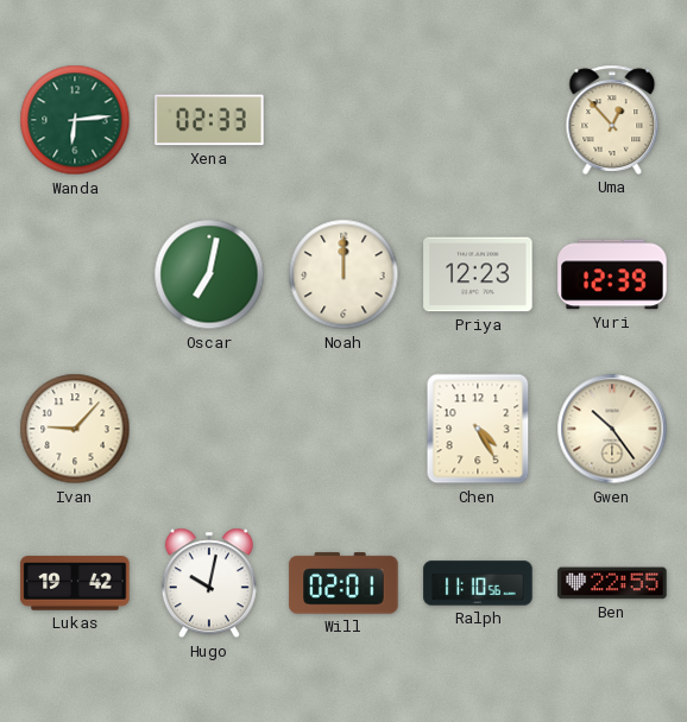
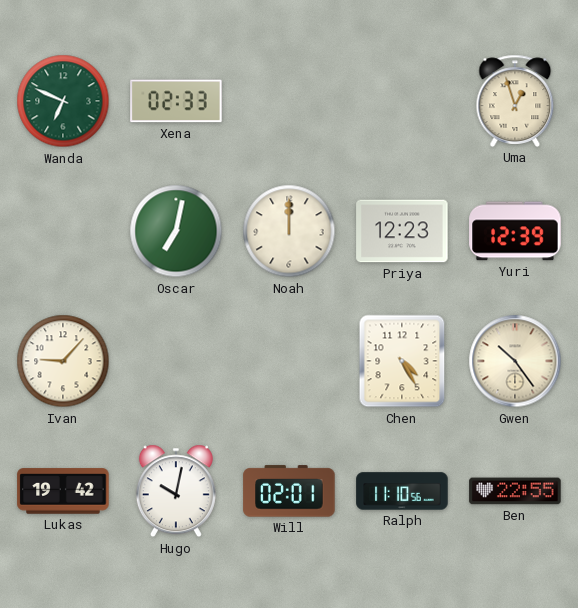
Wanda: 6:14 -> 6:49
Uma: 12:53 -> 12:57
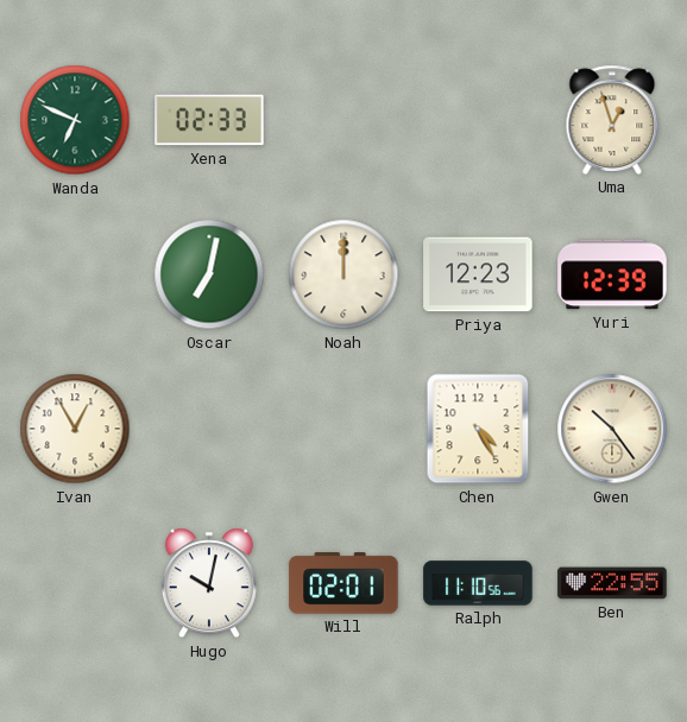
Ivan: 9:07 -> 12:55
Lukas: 19:42 -> none
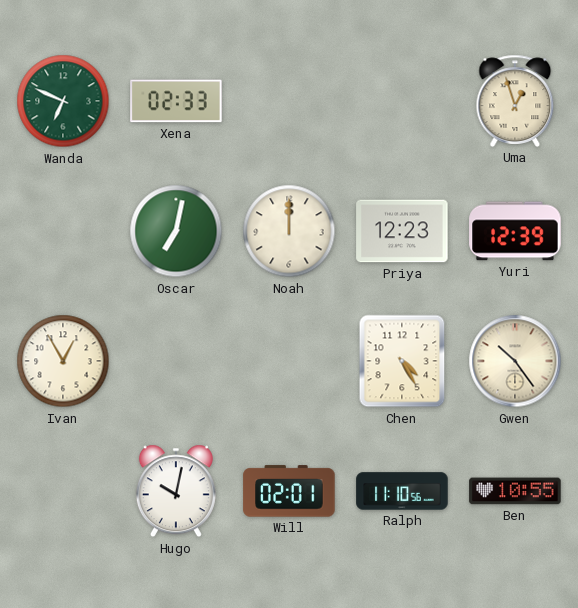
Ben: 22:55 -> 10:55
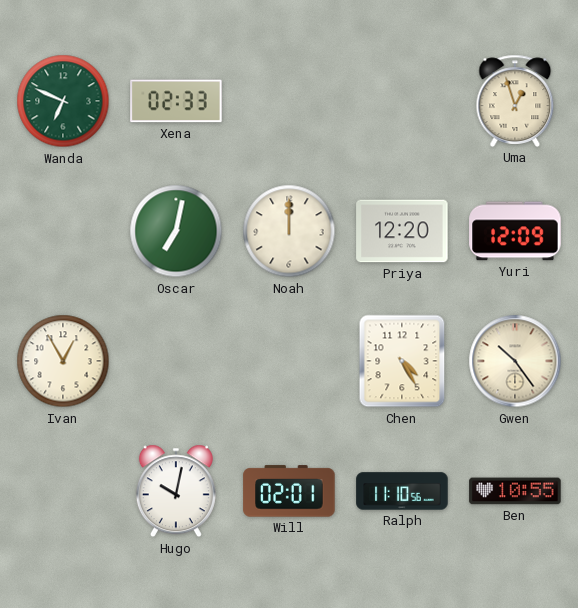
Priya: 12:23 -> 12:20
Yuri: 12:39 -> 12:09
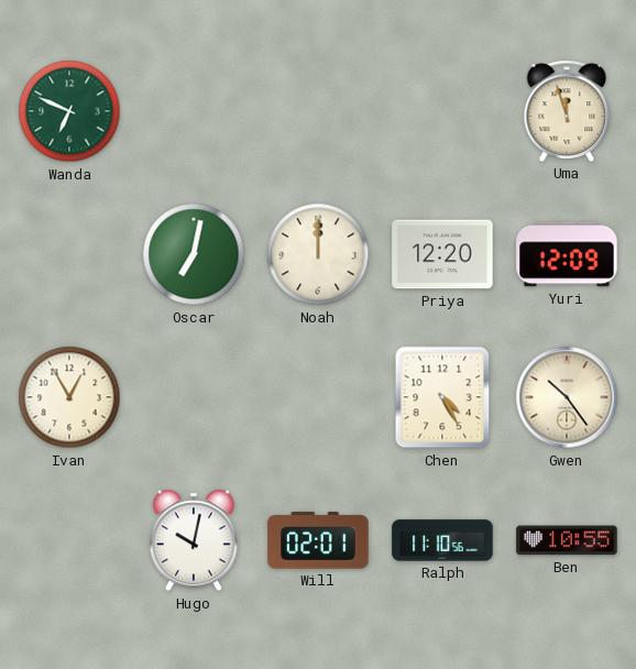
Xena: 02:33 -> none
Uma: 12:57 -> 11:57
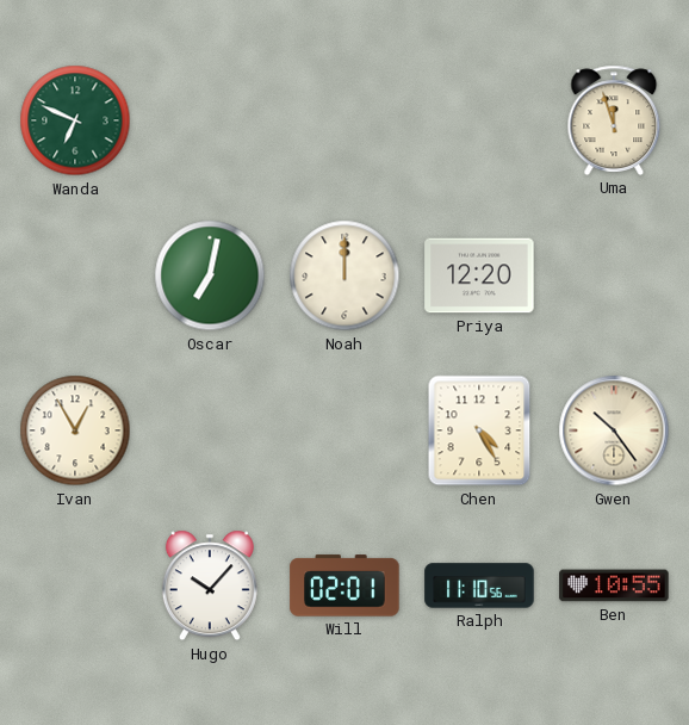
Yuri: 12:09 -> none
Hugo: 10:02 -> 10:07
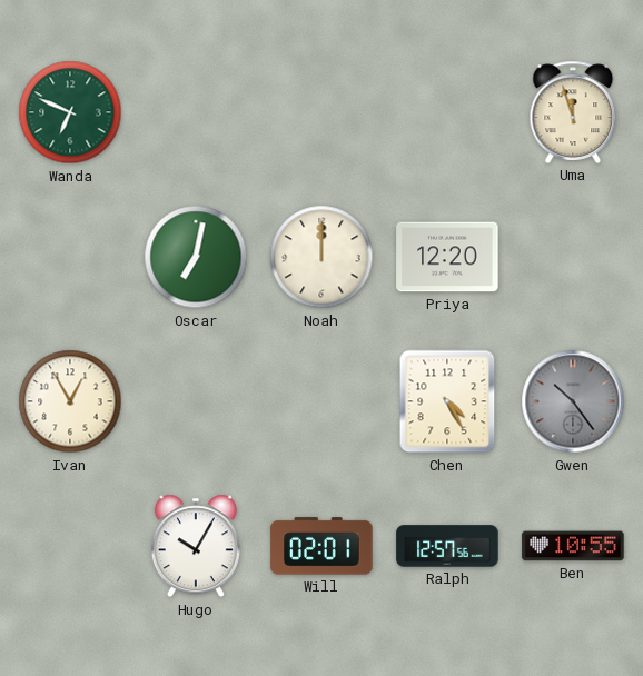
Gwen dial: cream -> grey
Hugo: 10:07 -> 10:05
Ralph: 11:10 -> 12:57
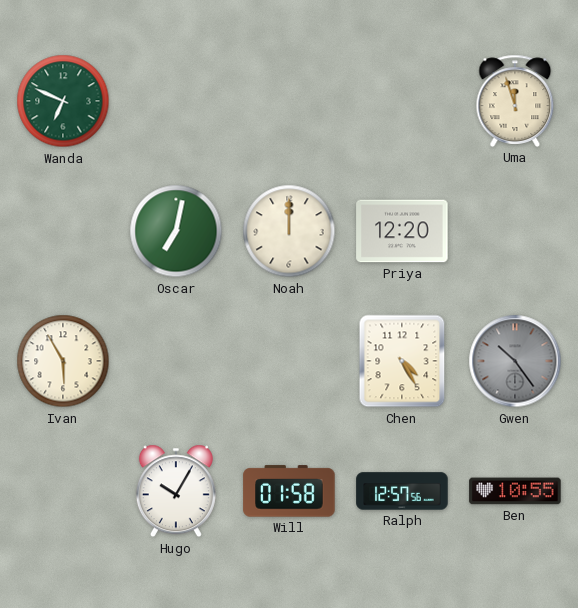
Ivan: 12:55 -> 5:55
Will: 02:01 -> 01:58
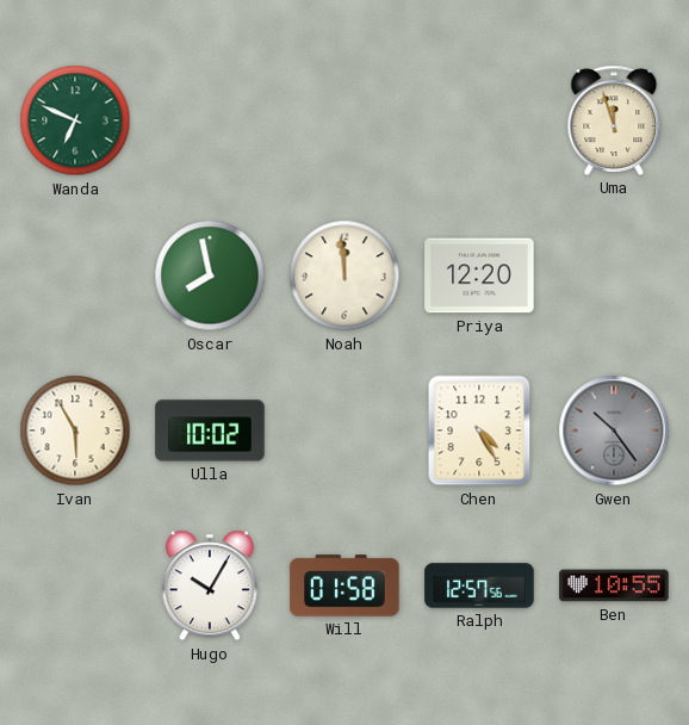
Oscar: 7:02 -> 7:58
Noah: 12:00 -> 11:59
Ulla: none -> 10:02
